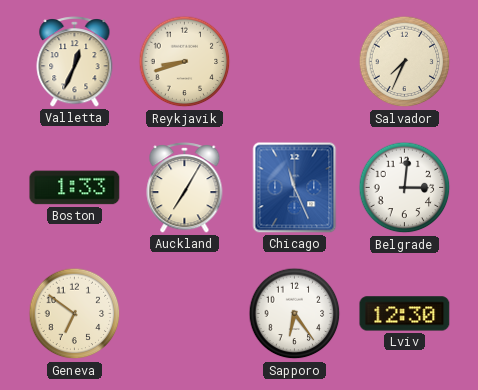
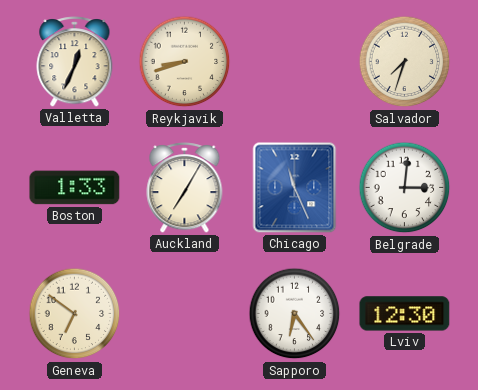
Salvador: 7:34 -> 7:33
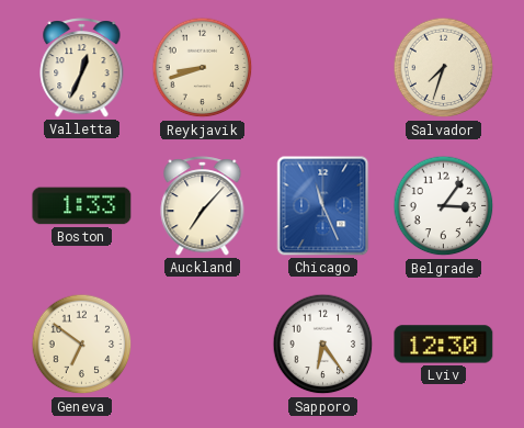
Auckland: 7:05 -> 7:07
Belgrade: 3:01 -> 3:06
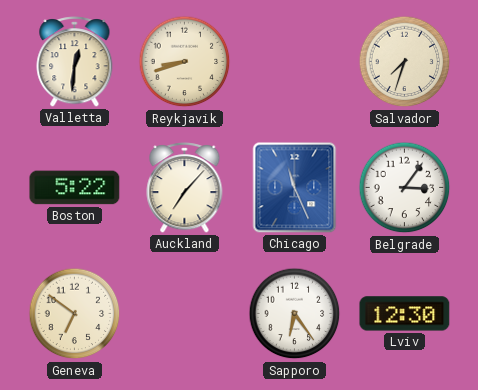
Valletta: 12:34 -> 12:31
Boston: 1:33 -> 5:22
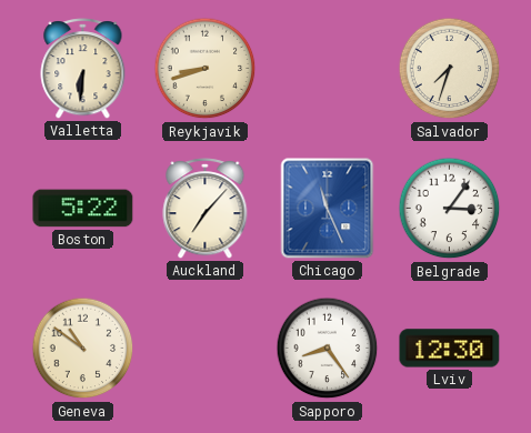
Valletta: 12:31 -> 6:31
Geneva: 6:51 -> 10:51
Sapporo: 6:24 -> 8:24
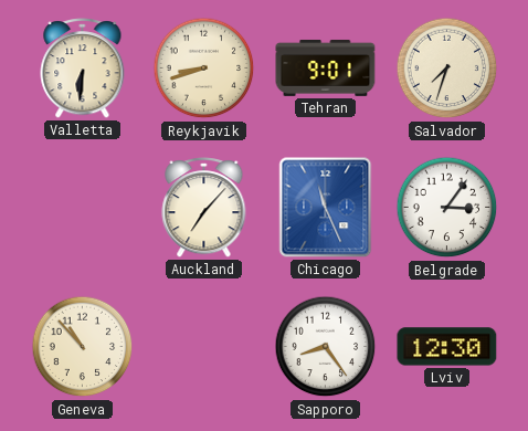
Tehran: none -> 9:01
Boston: 5:22 -> none
Geneva: 10:51 -> 10:53
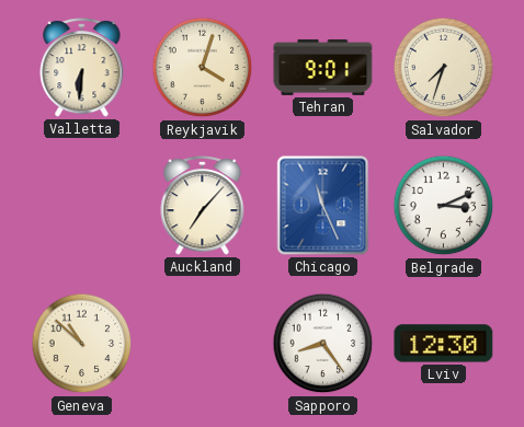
Reykjavik: 8:42 -> 4:03
Belgrade: 3:06 -> 3:11
Geneva: 10:53 -> 10:52
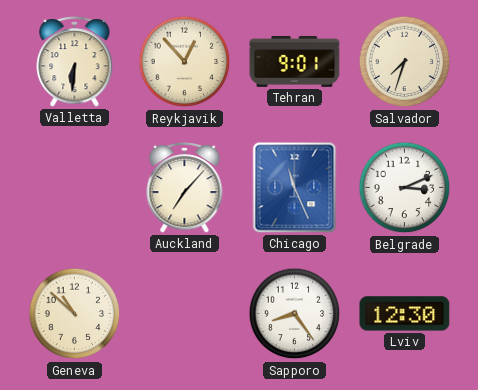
Reykjavik: 4:03 -> 12:53
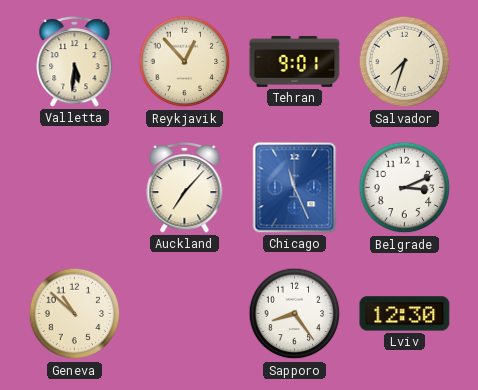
Valletta: 6:31 -> 5:31
